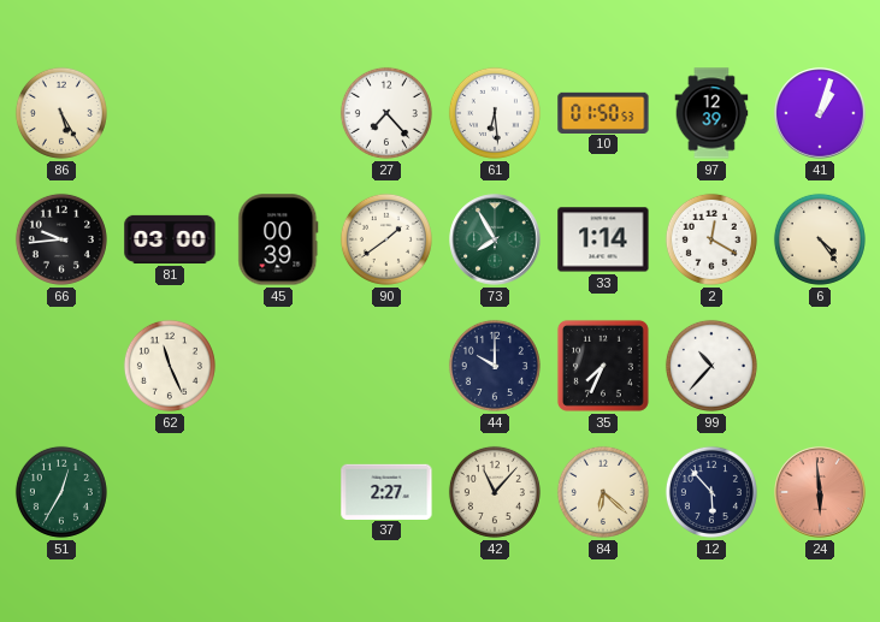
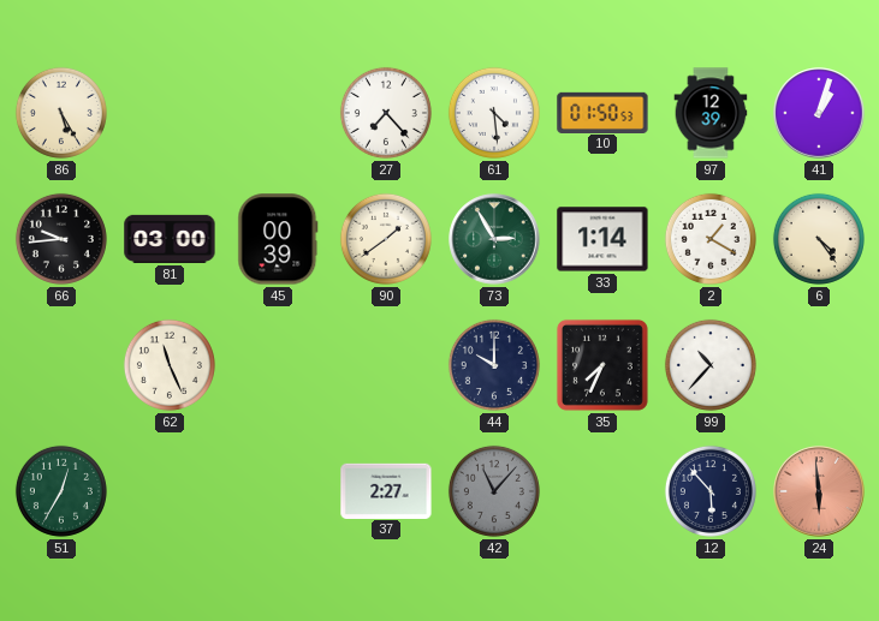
61: 6:29 -> 4:29
73: 7:55 -> 2:55
2: 12:20 -> 1:20
42 dial: cream -> grey
84: 6:22 -> none
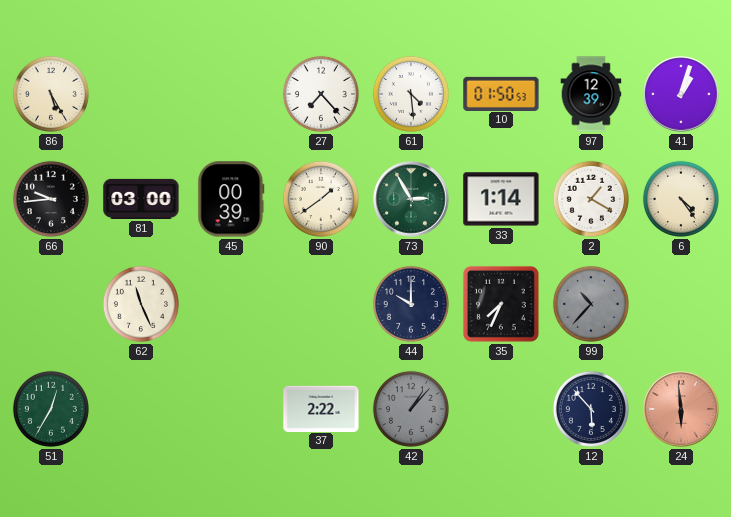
99 dial: white -> grey
37: 2:27 -> 2:22
42: 11:07 -> 1:07
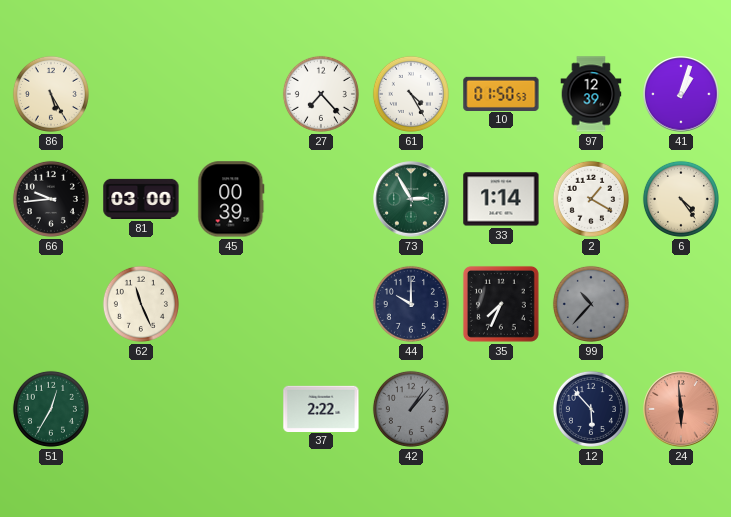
61: 4:29 -> 4:25
90: 1:39 -> none
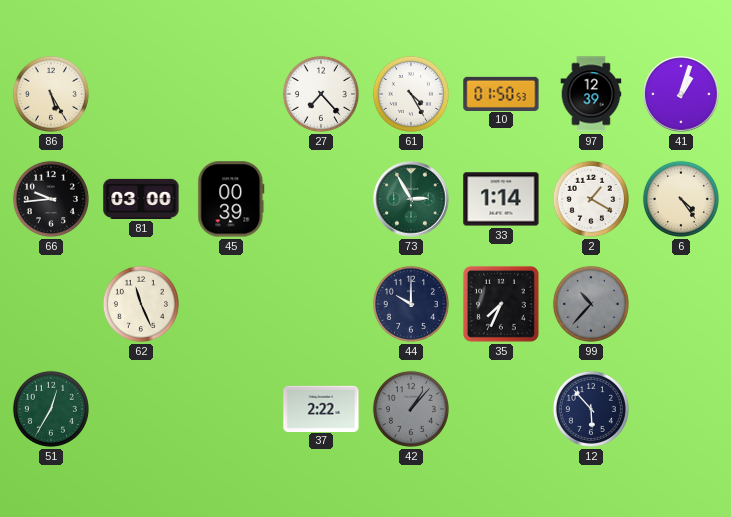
24: 5:59 -> none
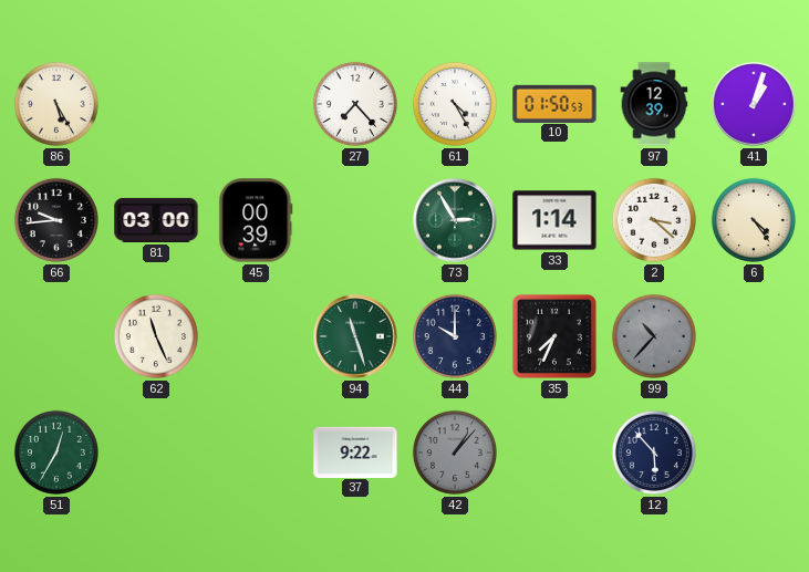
2: 1:20 -> 3:22
94: none -> 11:27
37: 2:22 -> 9:22
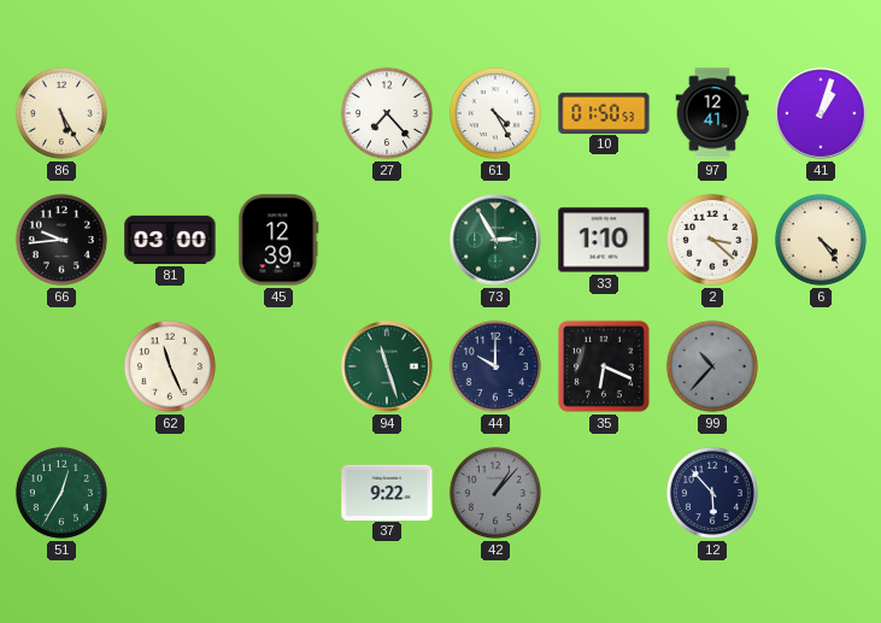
97: 12:39 -> 12:41
45: 00:39 -> 12:39
33: 1:14 -> 1:10
35: 7:34 -> 6:19
